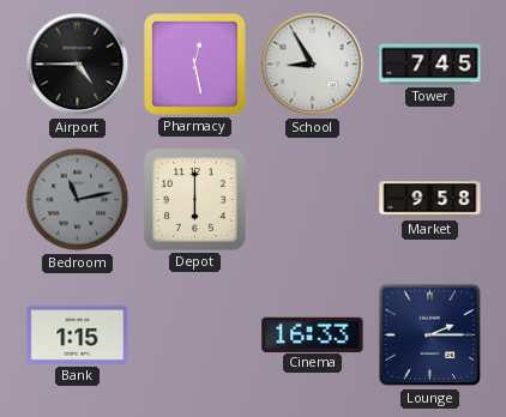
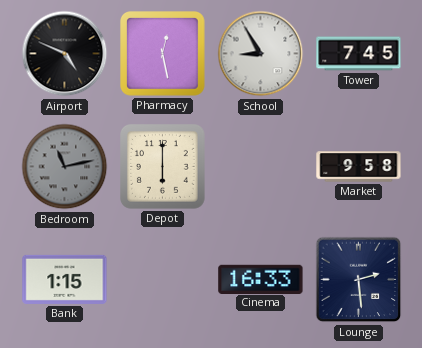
Airport: 4:45 -> 4:49
Lounge: 2:15 -> 2:29
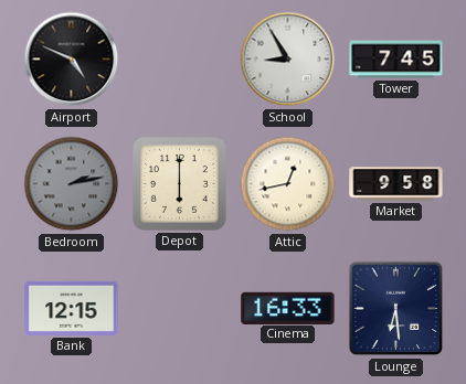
Pharmacy: 12:28 -> none
Bedroom: 11:13 -> 2:13
Attic: none -> 12:43
Bank: 1:15 -> 12:15
Lounge: 2:29 -> 6:29
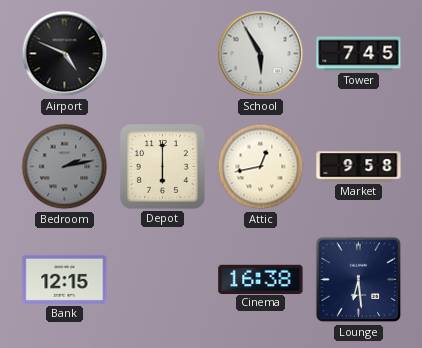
School: 8:55 -> 5:55
Cinema: 16:33 -> 16:38
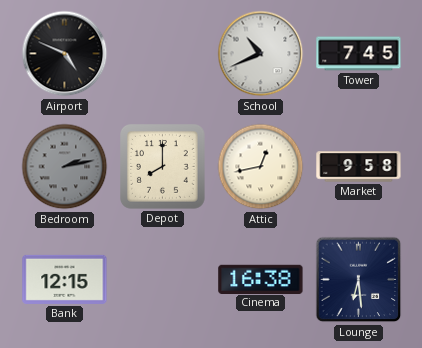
School: 5:55 -> 10:41
Depot: 6:00 -> 8:00
